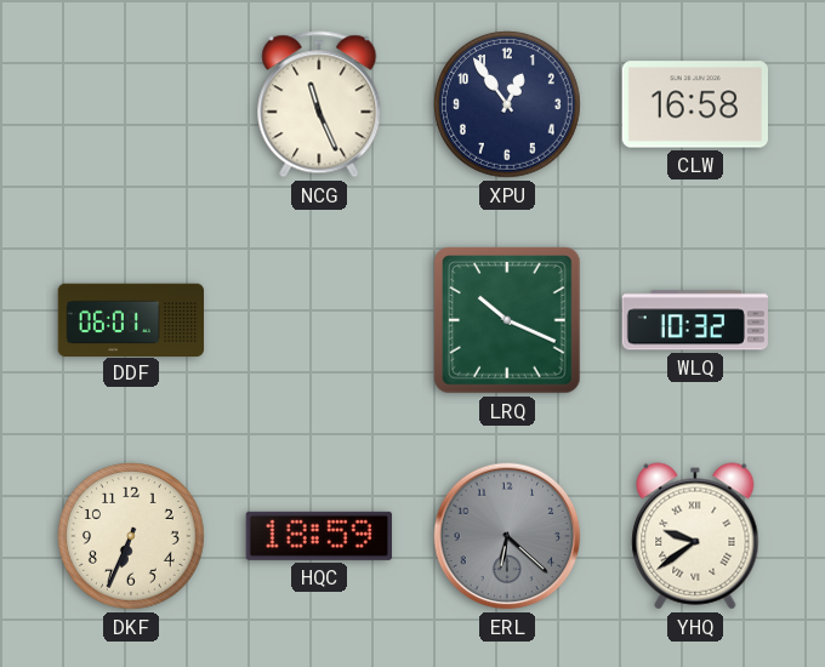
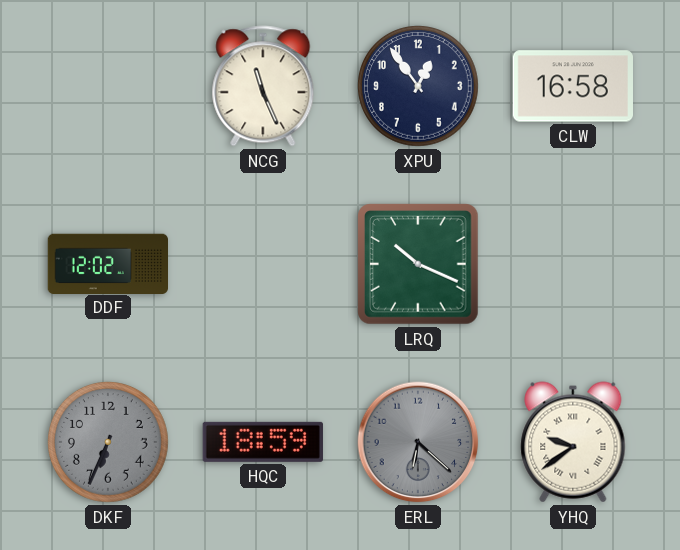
DDF: 06:01 -> 12:02
WLQ: 10:32 -> none
DKF dial: cream -> grey
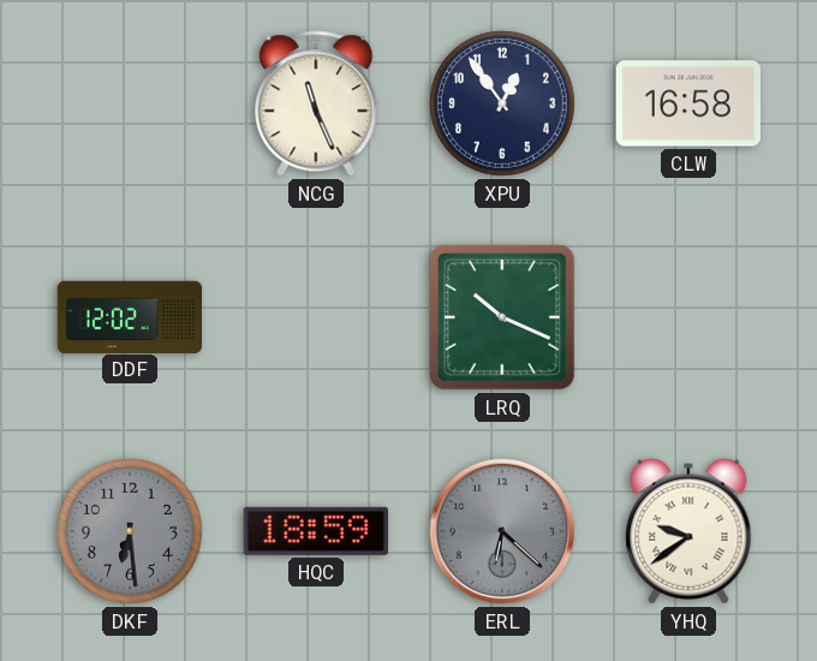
DKF: 6:34 -> 6:29
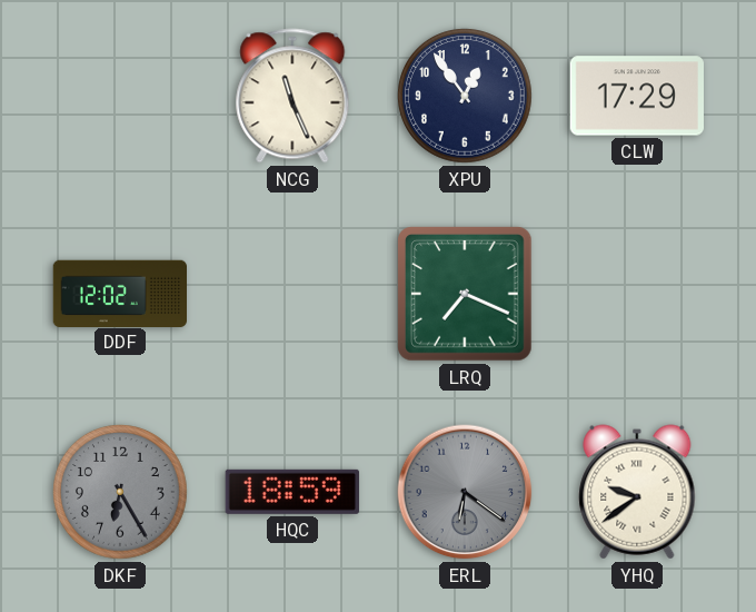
CLW: 16:58 -> 17:29
LRQ: 10:19 -> 7:19
DKF: 6:29 -> 6:25
ERL: 6:22 -> 6:21
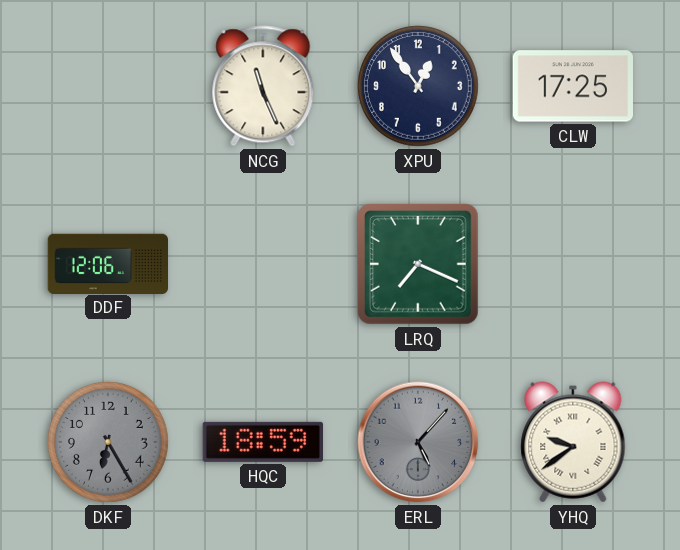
CLW: 17:29 -> 17:25
DDF: 12:02 -> 12:06
ERL: 6:21 -> 5:07
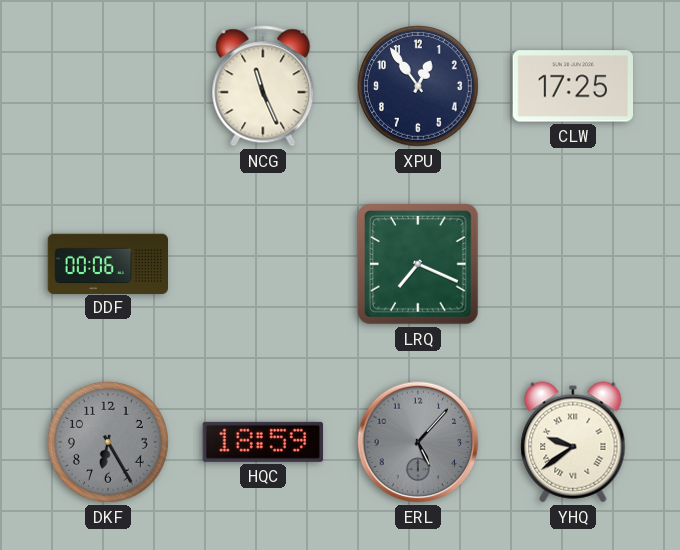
DDF: 12:06 -> 00:06
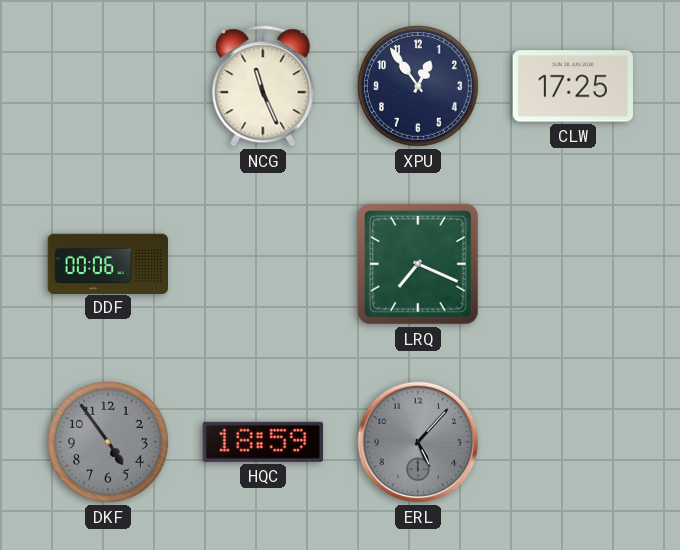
DKF: 6:25 -> 4:54
YHQ: 9:39 -> none
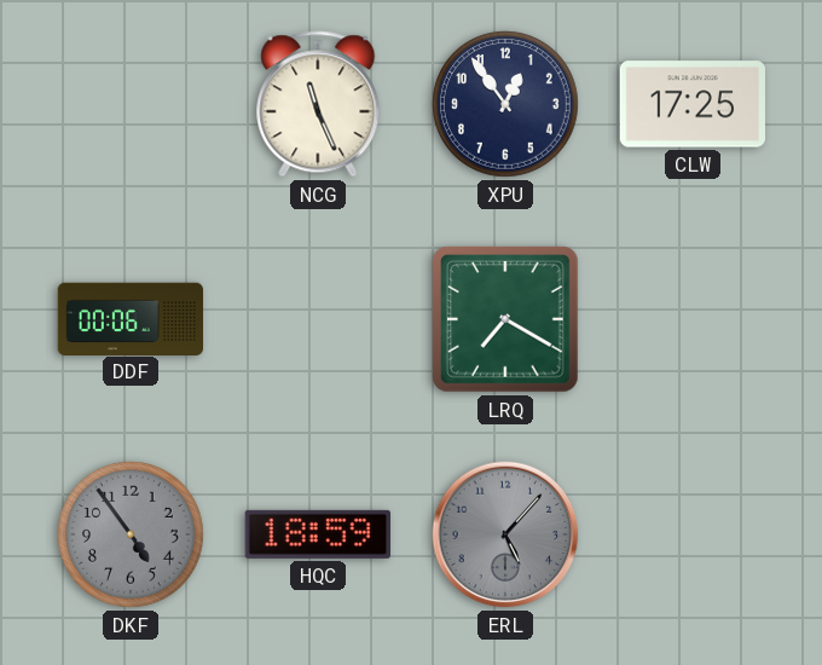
LRQ: 7:19 -> 7:20
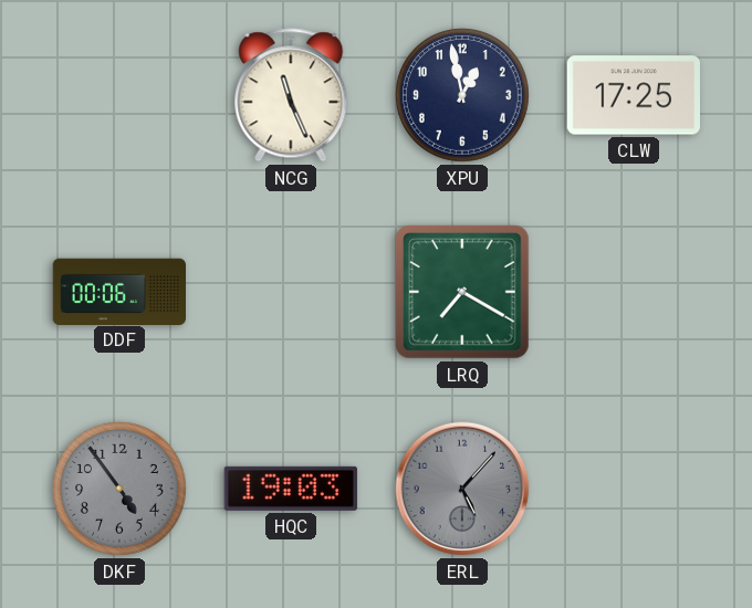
XPU: 12:54 -> 12:58
HQC: 18:59 -> 19:03
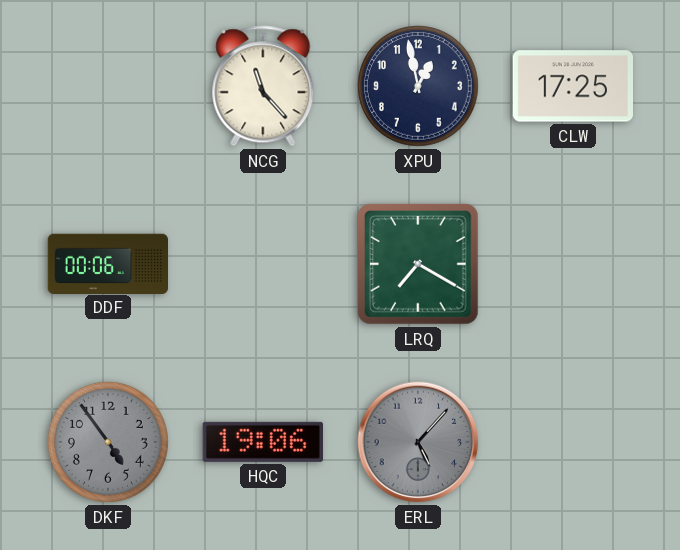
NCG: 11:26 -> 11:23
HQC: 19:03 -> 19:06
